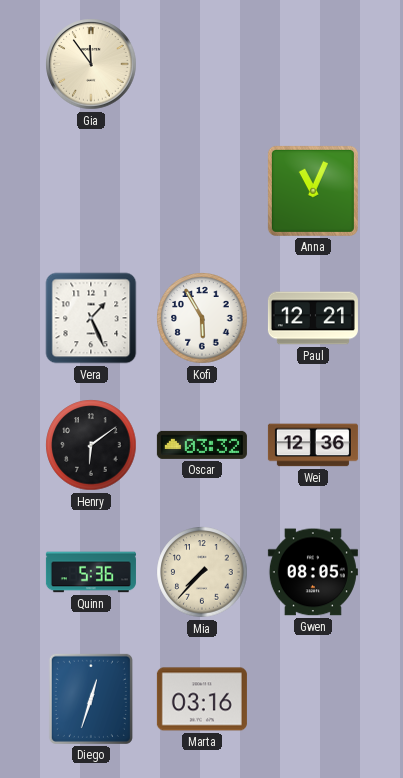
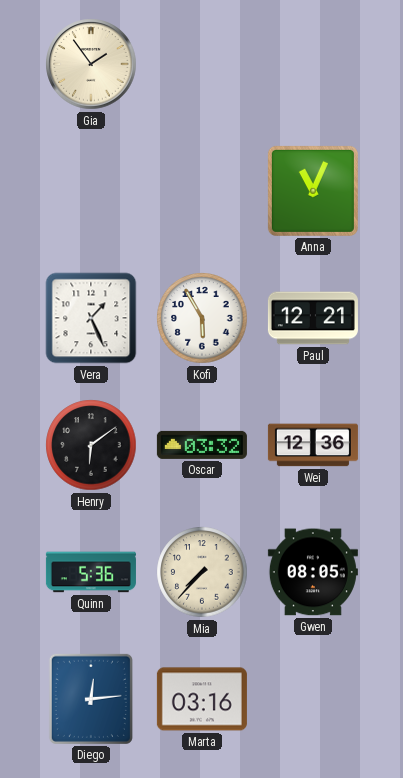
Gia: 11:54 -> 1:54
Diego: 12:33 -> 12:14
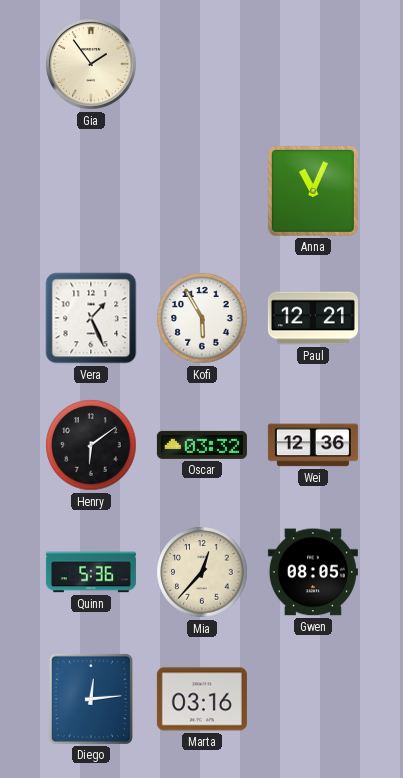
Mia: 7:37 -> 12:37
